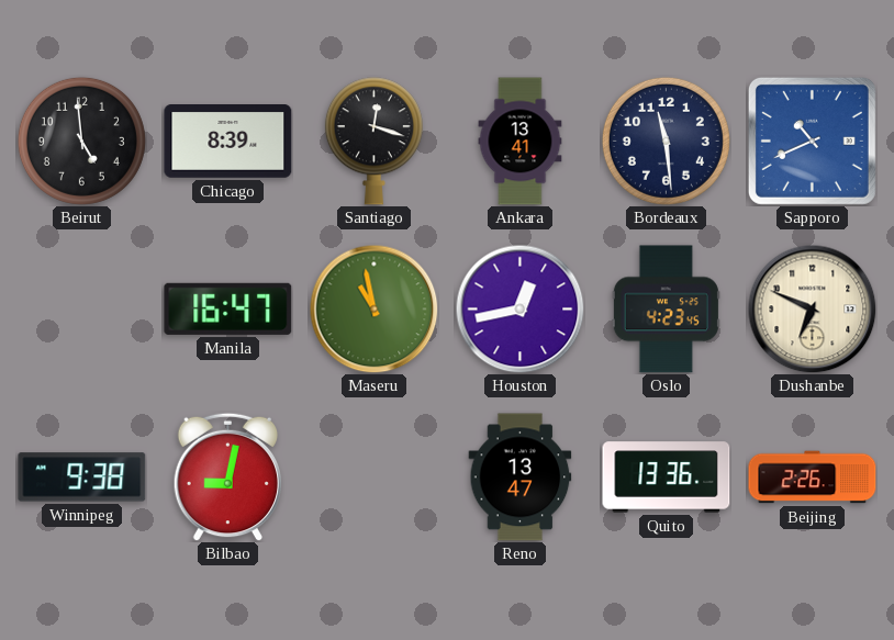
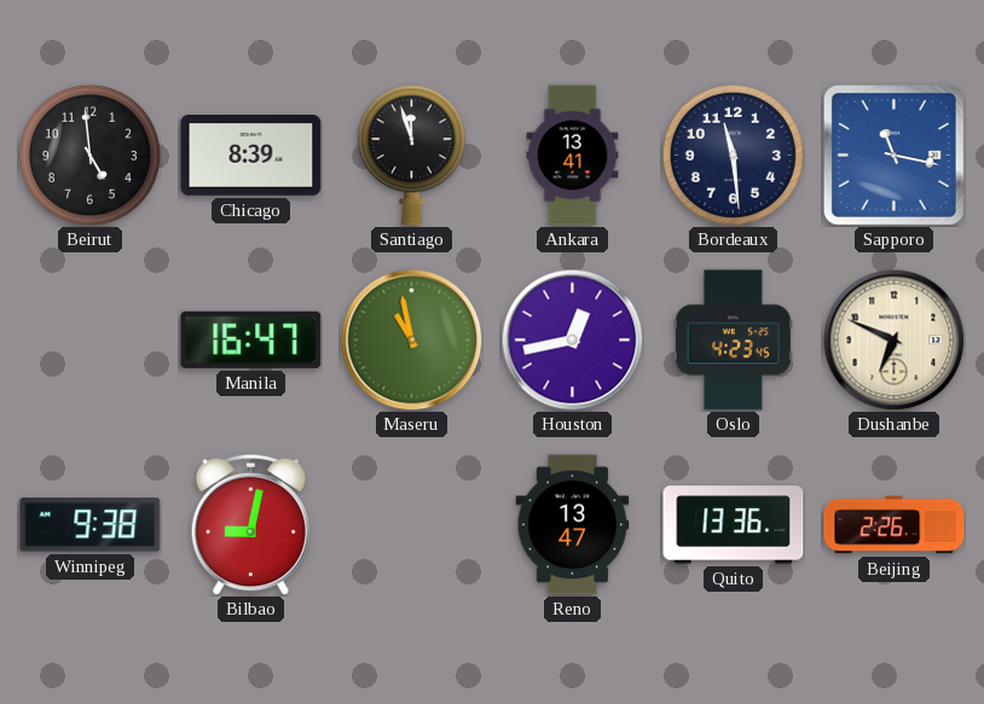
Santiago: 12:18 -> 11:57
Sapporo: 10:41 -> 11:17
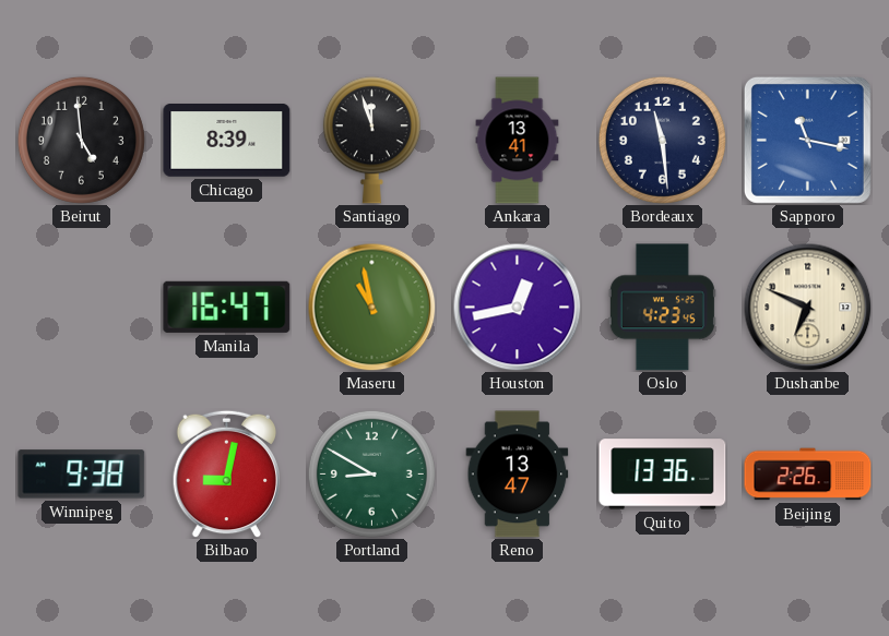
Portland: none -> 8:50
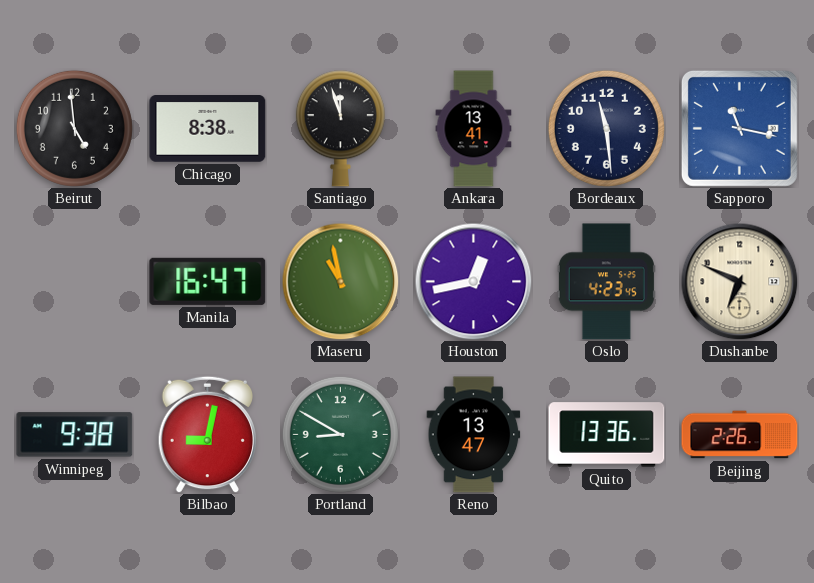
Chicago: 8:39 -> 8:38
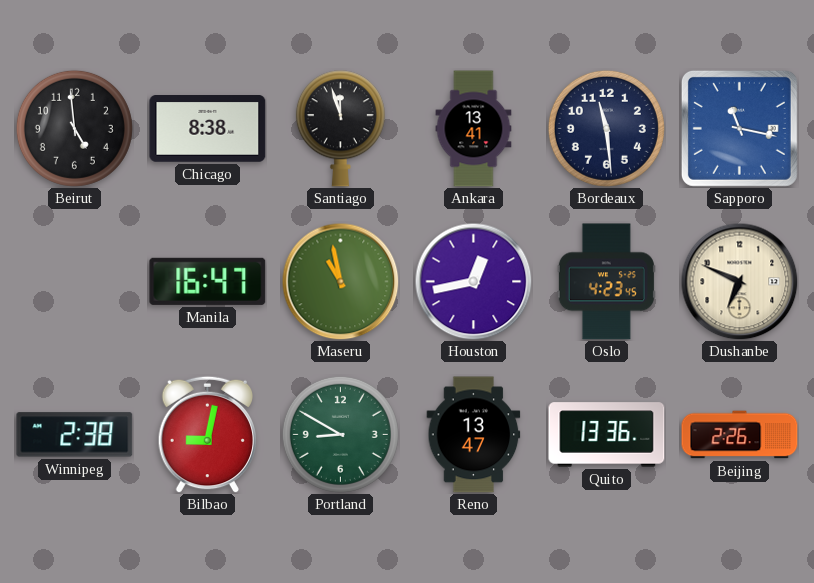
Winnipeg: 9:38 -> 2:38
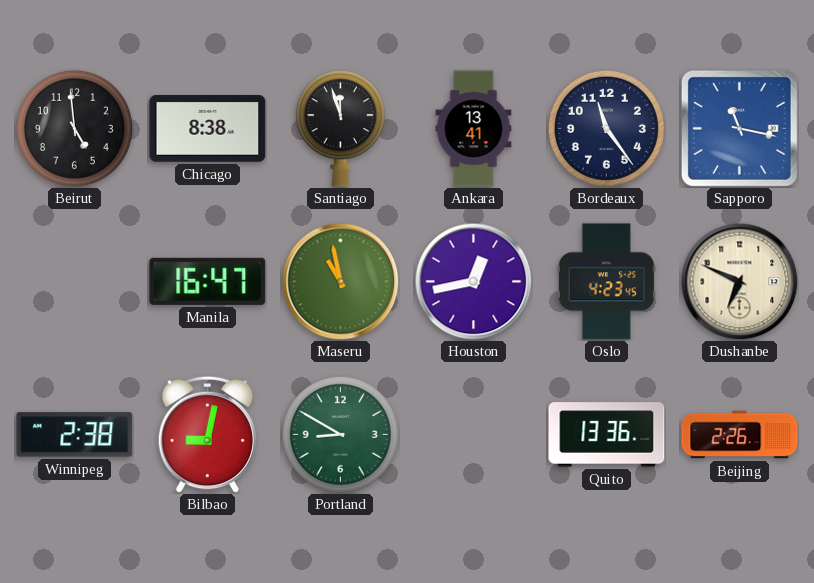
Bordeaux: 11:29 -> 11:24
Reno: 13:47 -> none
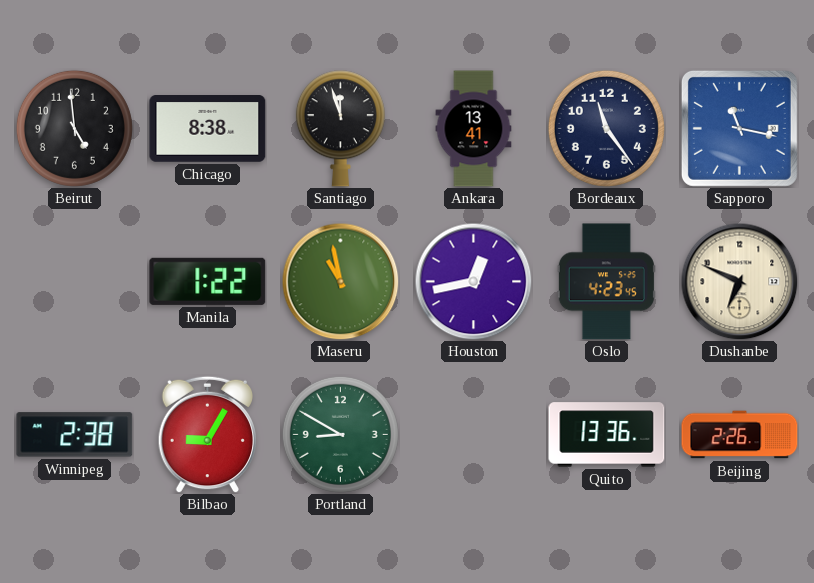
Manila: 16:47 -> 1:22
Bilbao: 9:02 -> 9:05
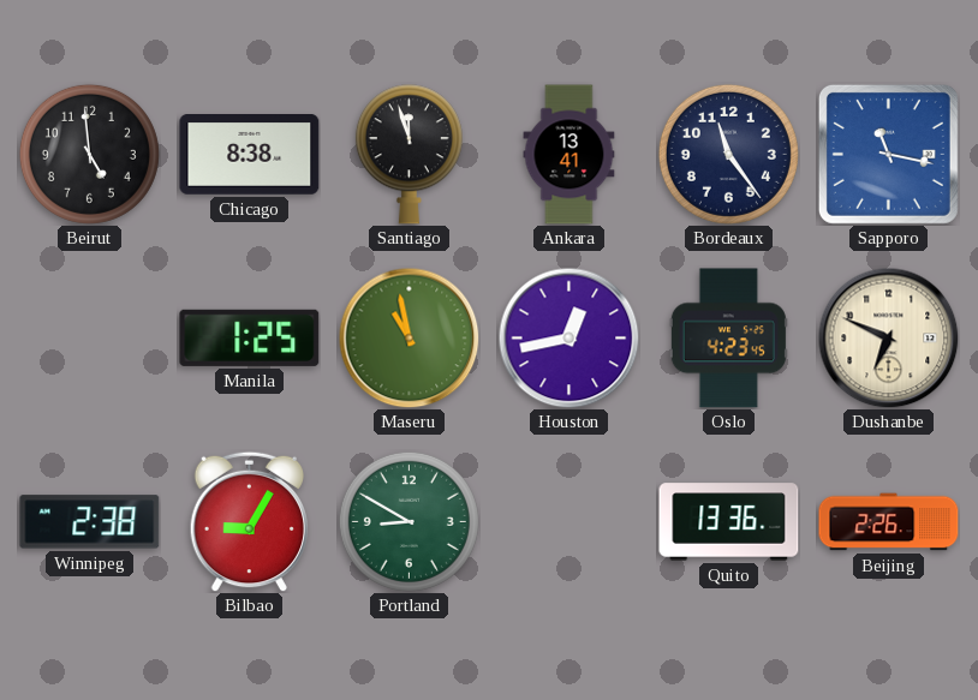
Manila: 1:22 -> 1:25
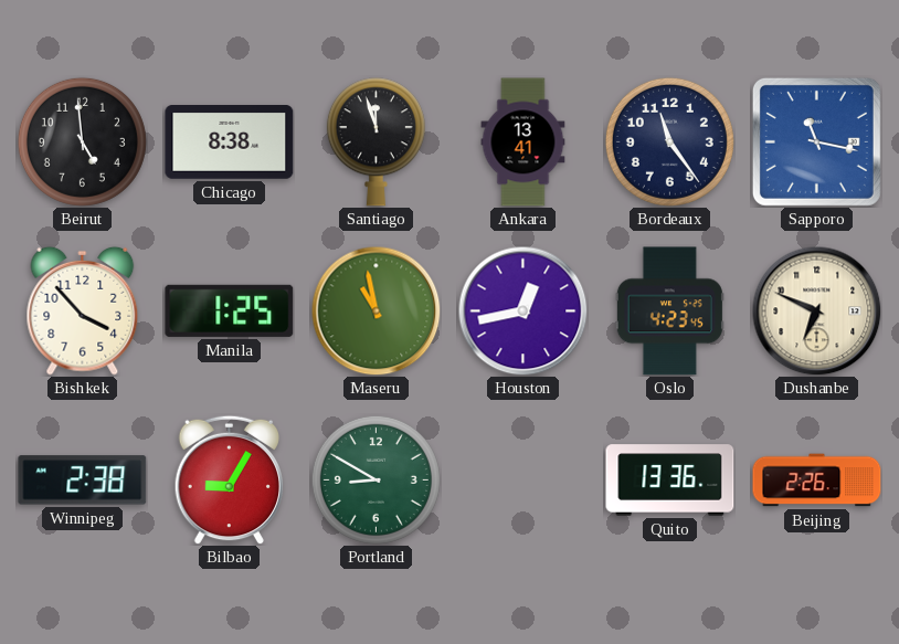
Bishkek: none -> 3:53
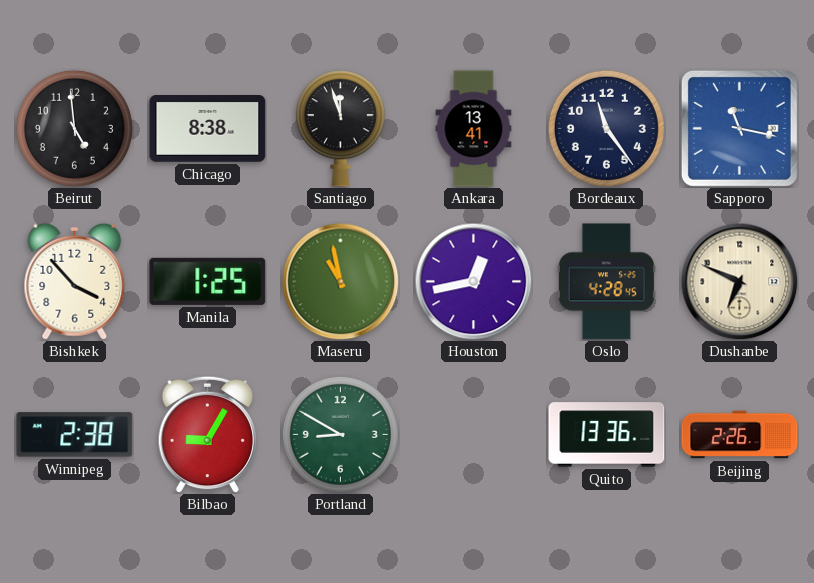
Oslo: 4:23 -> 4:28
